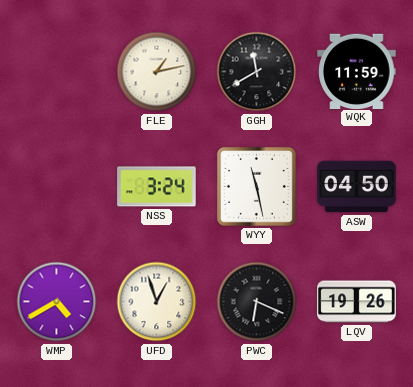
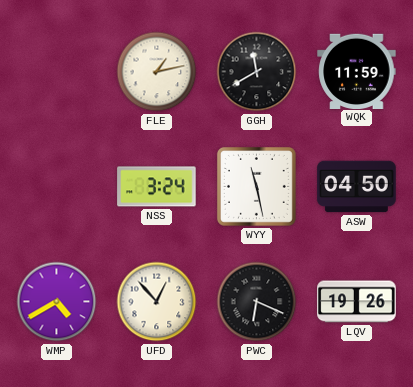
UFD: 12:57 -> 12:53
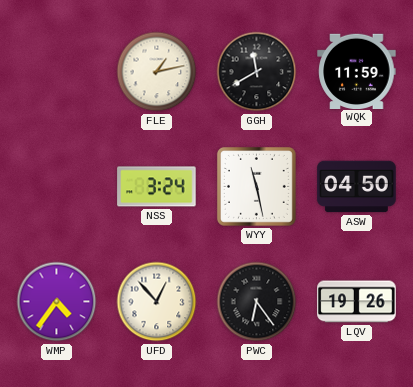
WMP: 4:40 -> 4:36
PWC: 6:19 -> 6:24
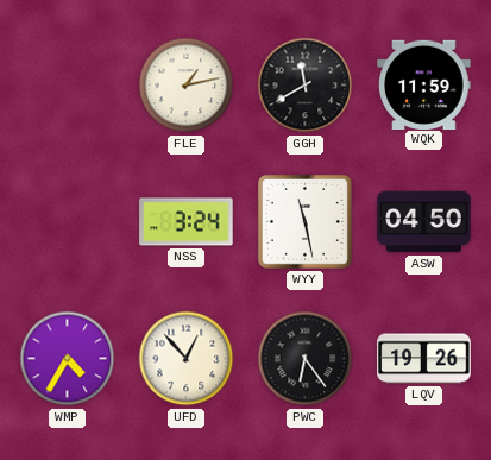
WMP: 4:36 -> 4:35
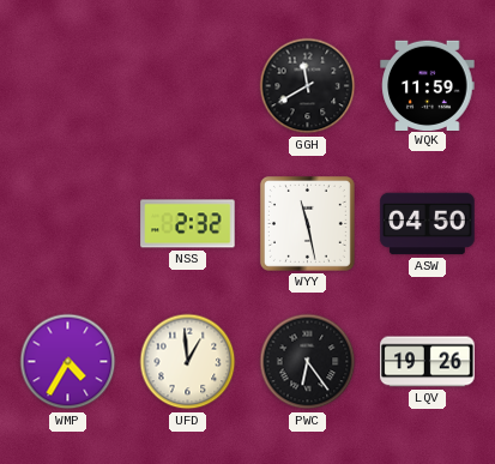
FLE: 1:13 -> none
NSS: 3:24 -> 2:32
UFD: 12:53 -> 12:59
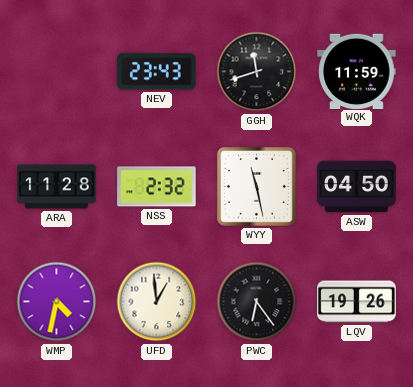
NEV: none -> 23:43
GGH: 11:40 -> 11:42
ARA: none -> 11:28
WMP: 4:35 -> 4:32
